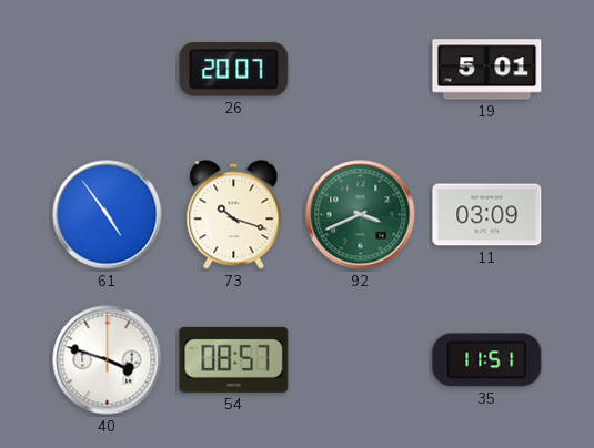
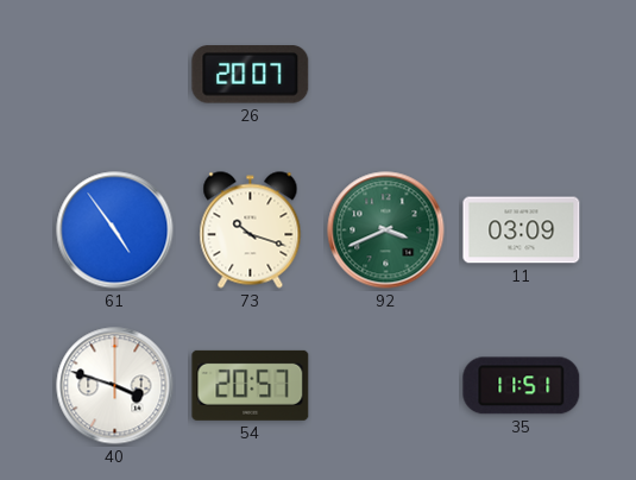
19: 5:01 -> none
54: 08:57 -> 20:57
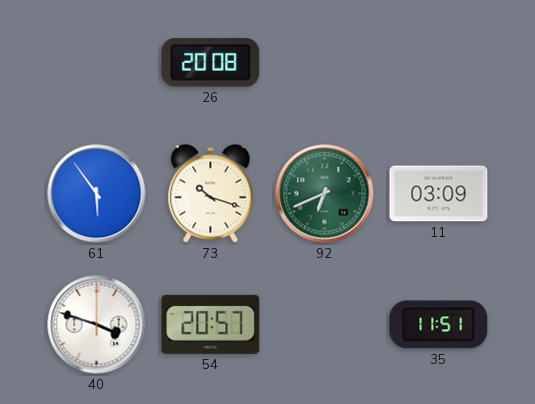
26: 20:07 -> 20:08
61: 4:54 -> 5:54
92: 3:41 -> 6:41
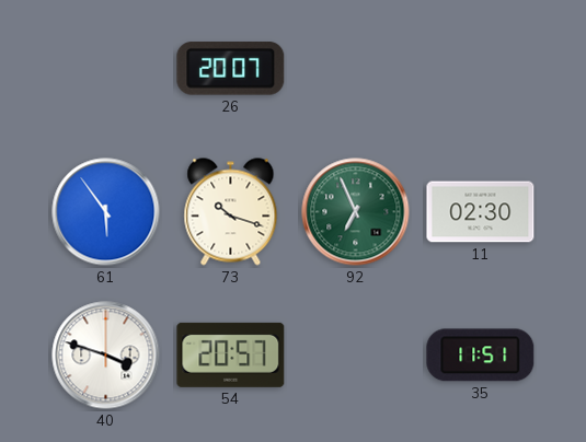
26: 20:08 -> 20:07
92: 6:41 -> 6:56
11: 03:09 -> 02:30
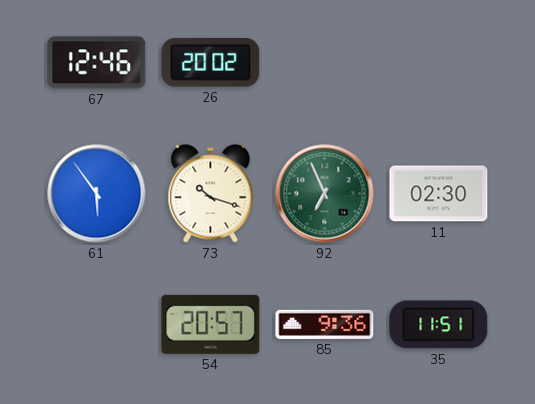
67: none -> 12:46
26: 20:07 -> 20:02
40: 3:48 -> none
85: none -> 9:36
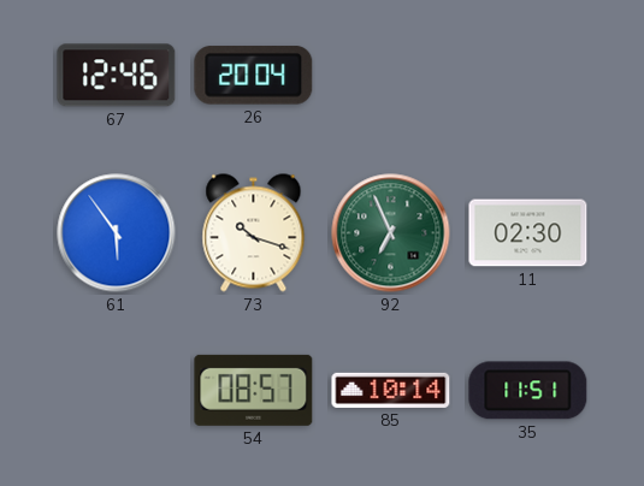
26: 20:02 -> 20:04
54: 20:57 -> 08:57
85: 9:36 -> 10:14
